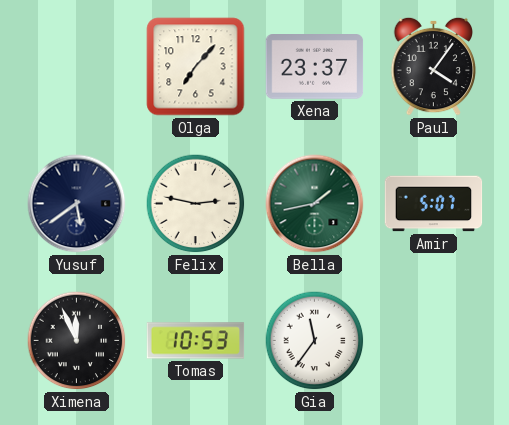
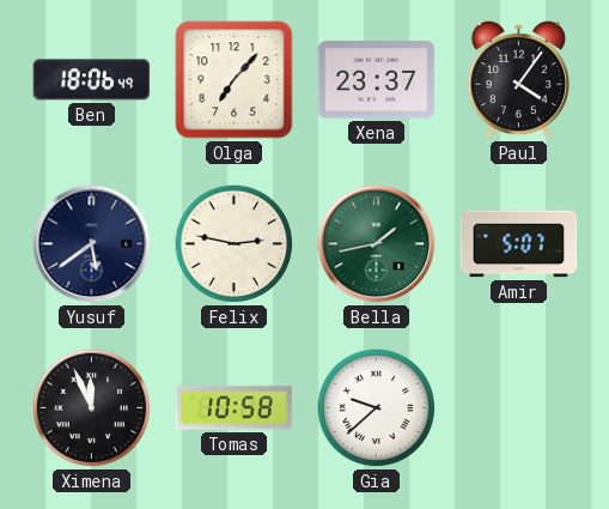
Ben: none -> 18:06
Tomas: 10:53 -> 10:58
Gia: 11:36 -> 9:38
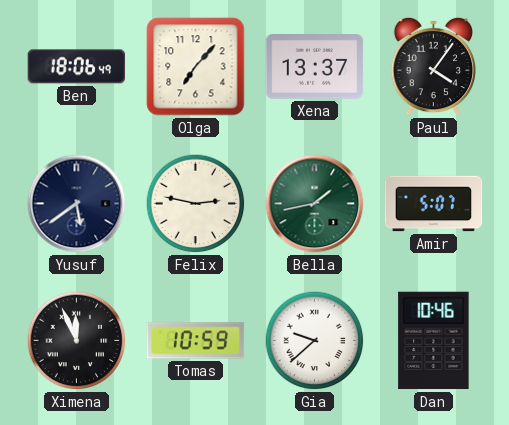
Xena: 23:37 -> 13:37
Tomas: 10:58 -> 10:59
Dan: none -> 10:46
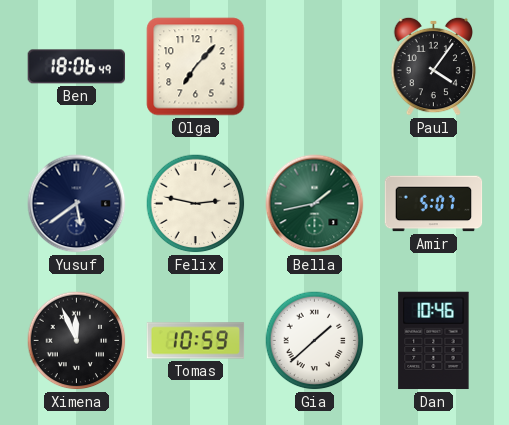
Xena: 13:37 -> none
Gia: 9:38 -> 1:38
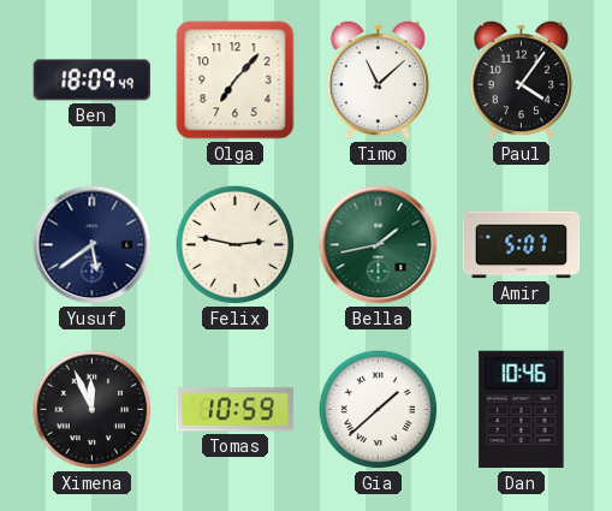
Ben: 18:06 -> 18:09
Timo: none -> 11:08
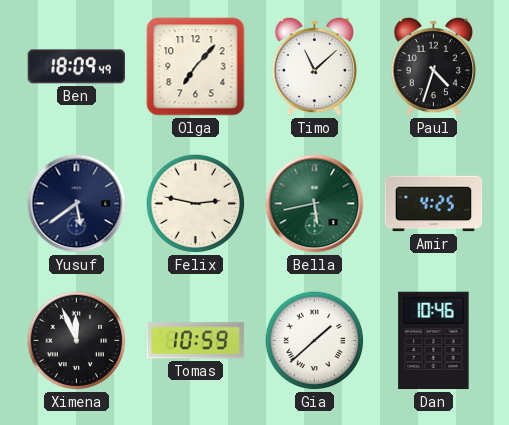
Paul: 4:06 -> 4:33
Bella: 1:43 -> 5:43
Amir: 5:07 -> 4:25
